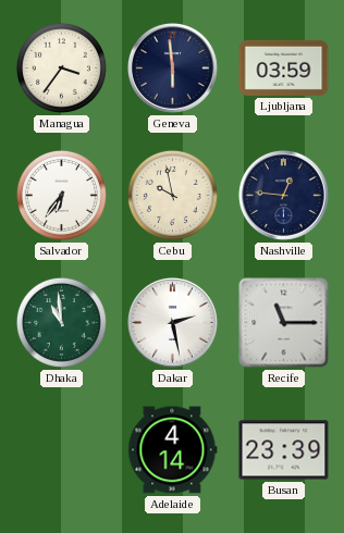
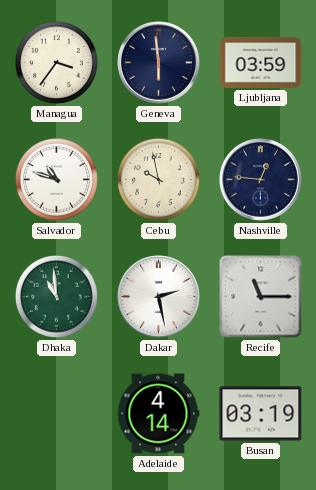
Salvador: 6:36 -> 10:48
Busan: 23:39 -> 03:19
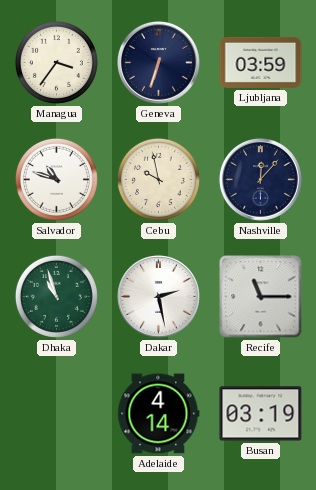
Geneva: 5:59 -> 6:33
Nashville: 12:46 -> 12:07
Dhaka: 10:59 -> 10:57
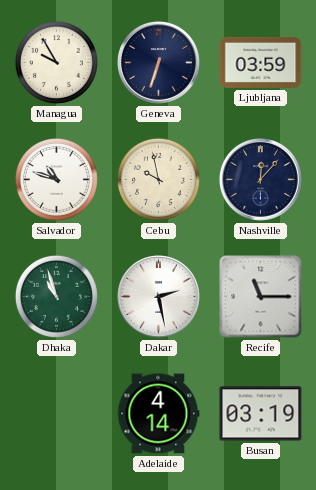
Managua: 3:36 -> 9:55
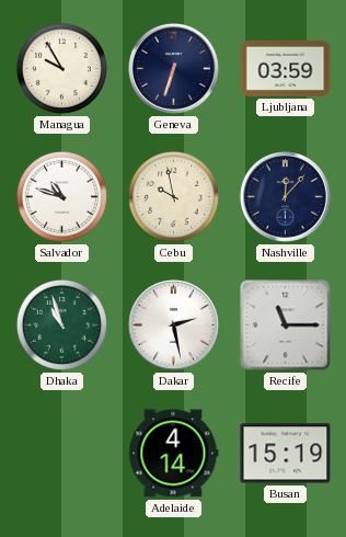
Busan: 03:19 -> 15:19
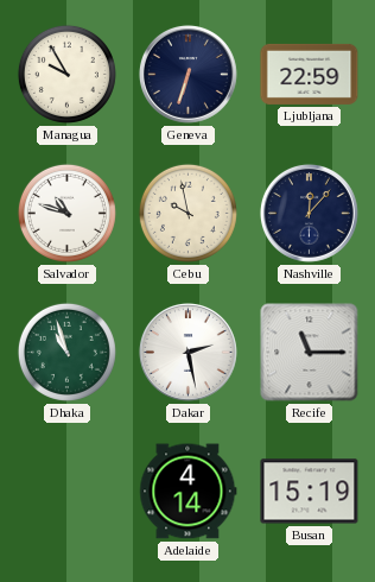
Ljubljana: 03:59 -> 22:59
